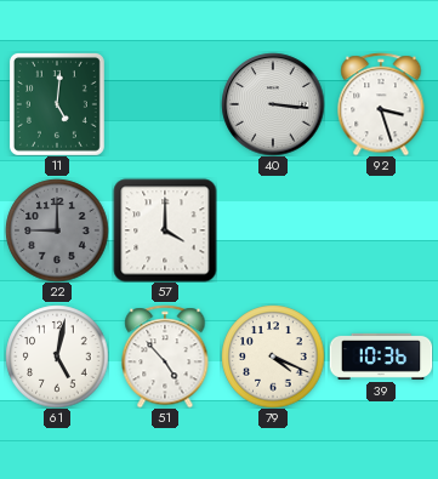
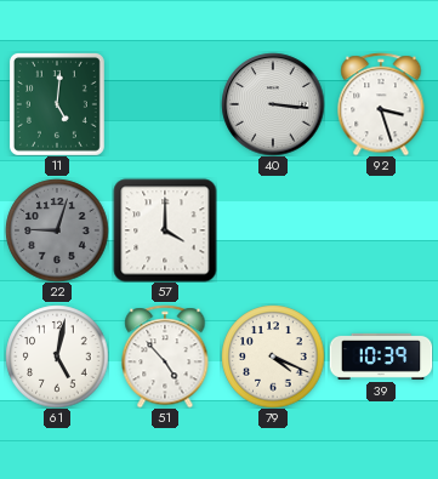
22: 9:00 -> 9:03
39: 10:36 -> 10:39
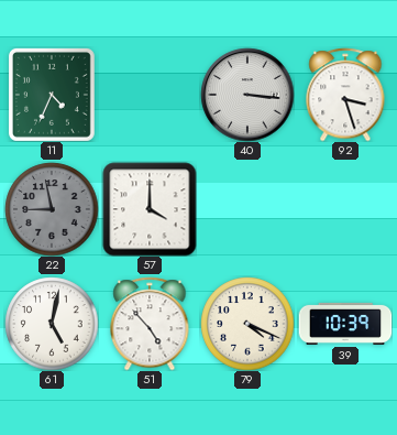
11: 5:01 -> 4:34
22: 9:03 -> 8:58
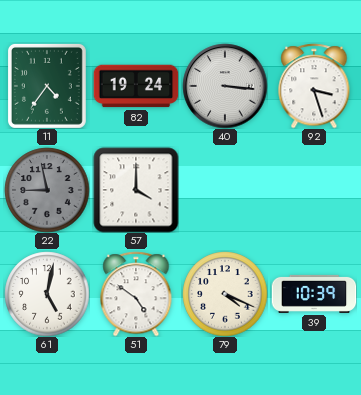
11: 4:34 -> 4:36
82: none -> 19:24
51: 4:53 -> 4:51
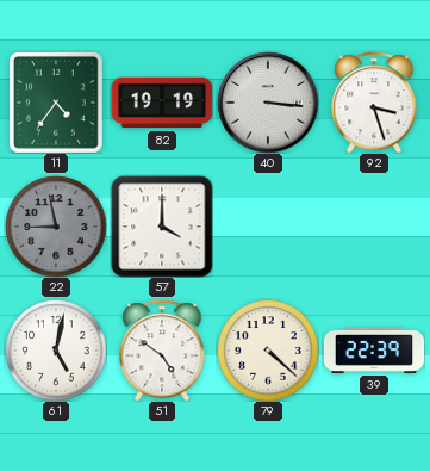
82: 19:24 -> 19:19
79: 4:19 -> 4:22
39: 10:39 -> 22:39
